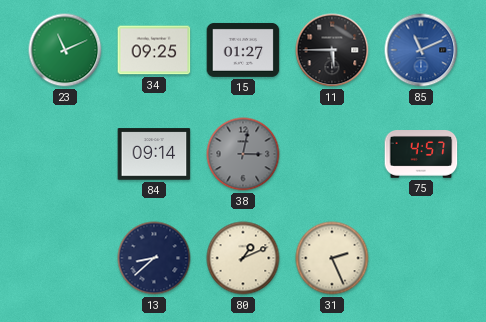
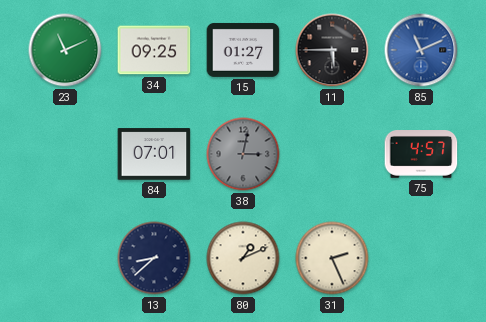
84: 09:14 -> 07:01
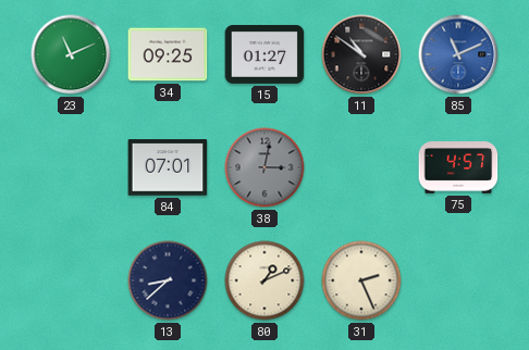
11: 5:45 -> 10:51
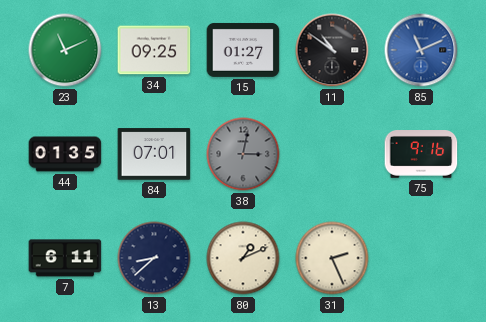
44: none -> 01:35
75: 4:57 -> 9:16
7: none -> 6:11
